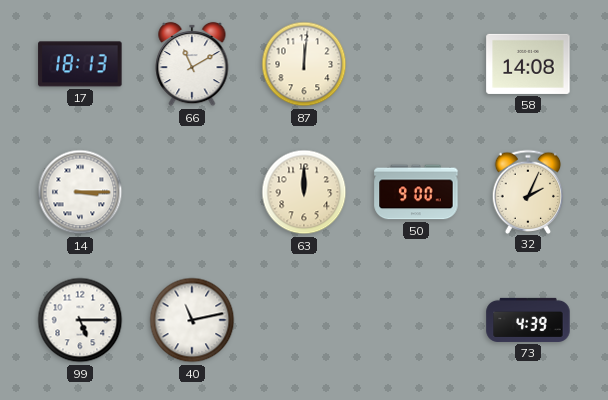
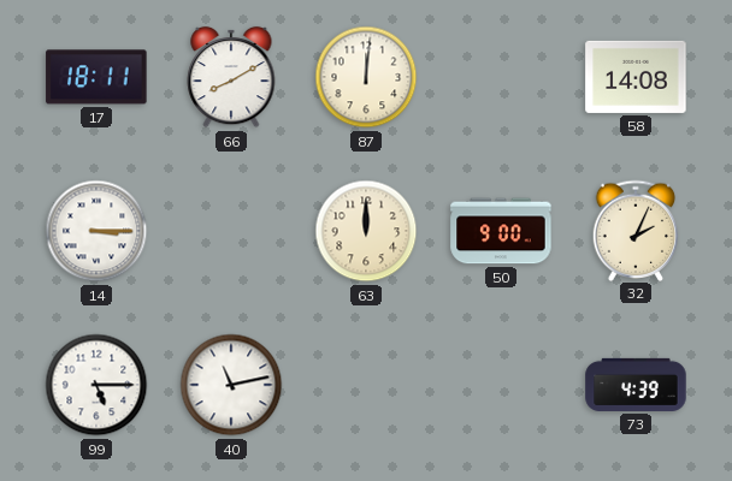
17: 18:13 -> 18:11
66: 11:10 -> 8:10
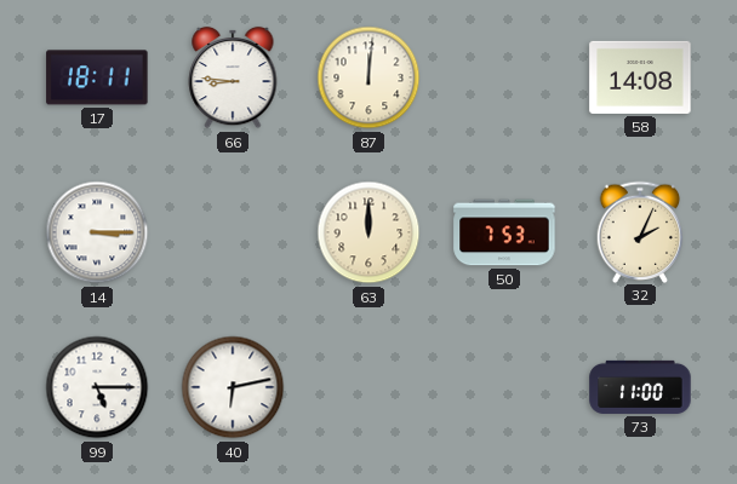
66: 8:10 -> 8:46
50: 9:00 -> 7:53
40: 11:13 -> 6:13
73: 4:39 -> 11:00
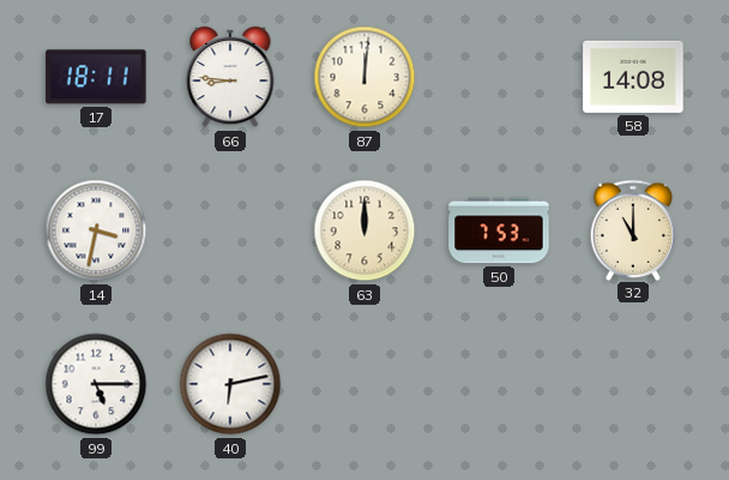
14: 3:15 -> 3:32
32: 2:04 -> 11:00
73: 11:00 -> none
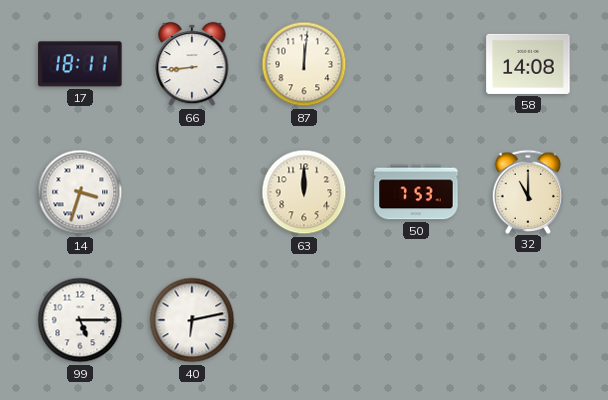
66: 8:46 -> 8:44
14: 3:32 -> 3:33
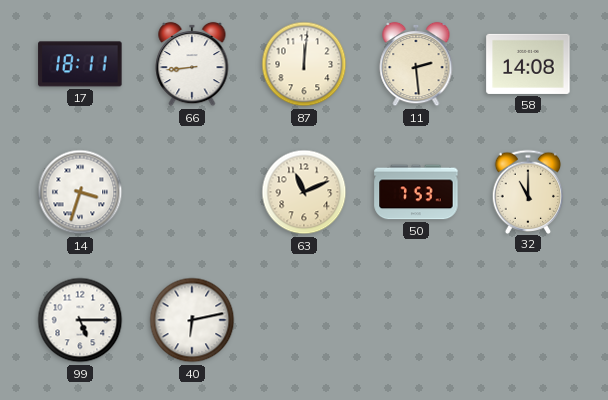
11: none -> 2:29
63: 12:00 -> 11:11
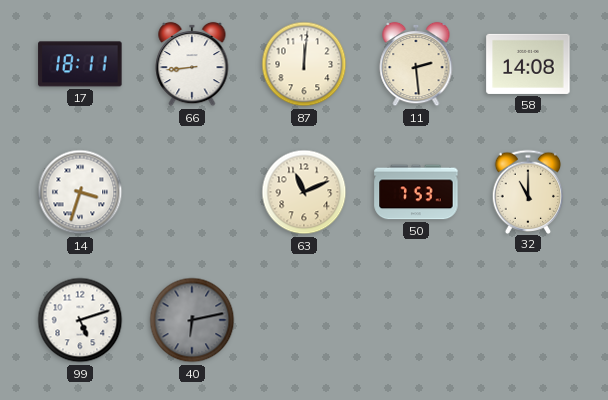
99: 5:15 -> 5:12
40 dial: white -> grey
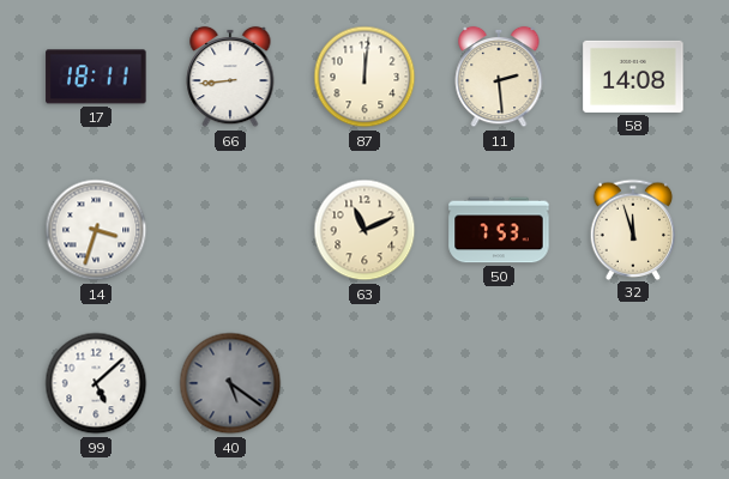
32: 11:00 -> 11:57
99: 5:12 -> 5:08
40: 6:13 -> 5:21
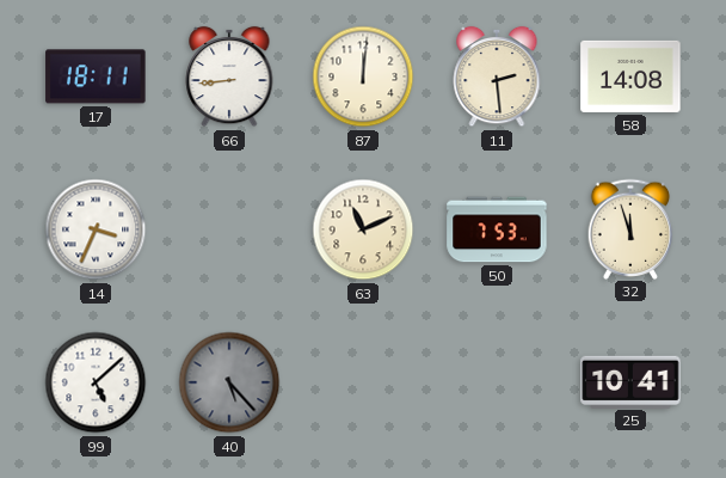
14: 3:33 -> 3:34
40: 5:21 -> 5:23
25: none -> 10:41
